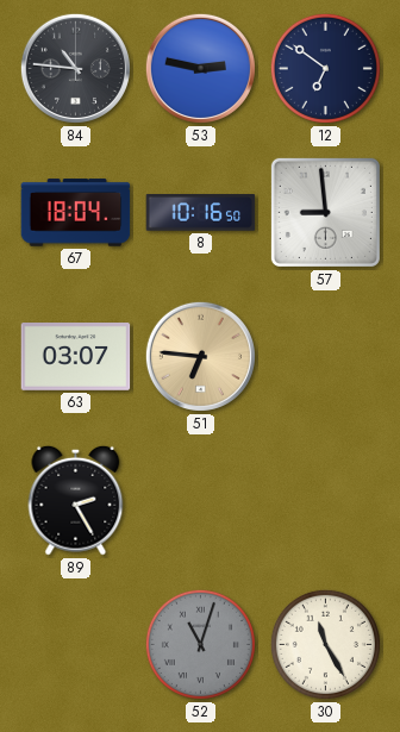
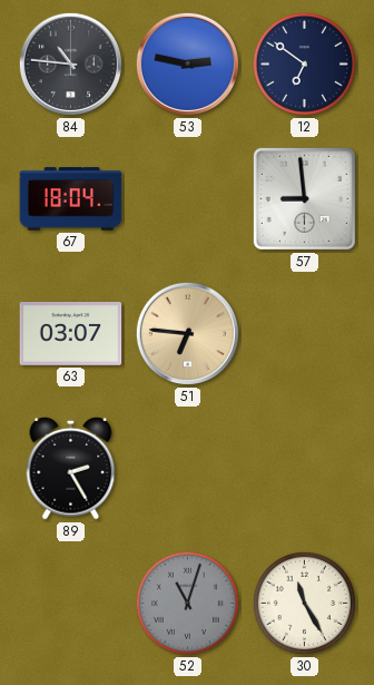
8: 10:16 -> none
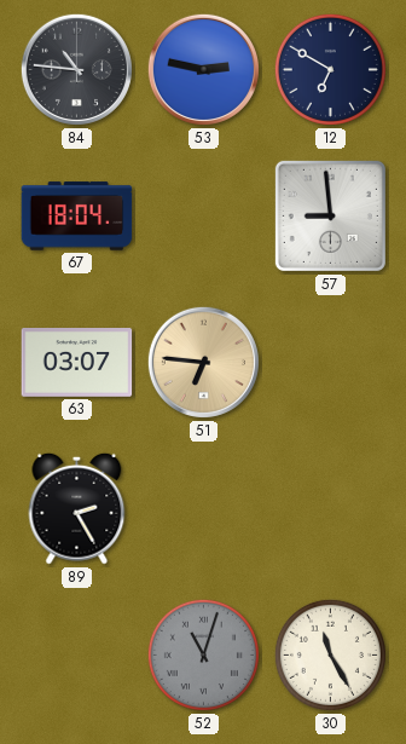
12: 6:51 -> 6:50
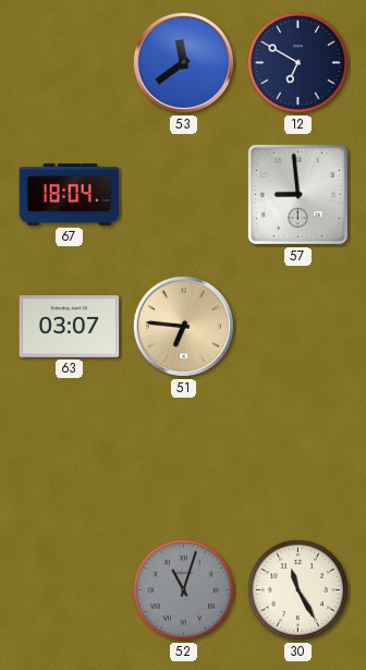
84: 10:46 -> none
53: 2:47 -> 11:39
89: 2:25 -> none
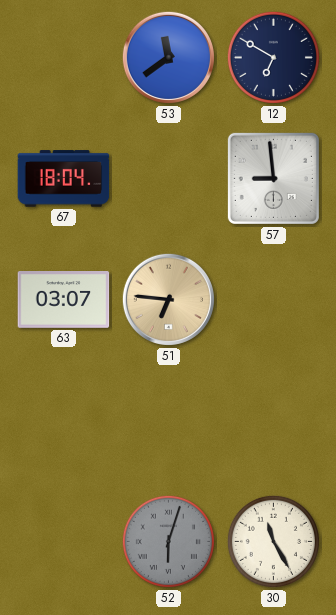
52: 11:03 -> 6:03
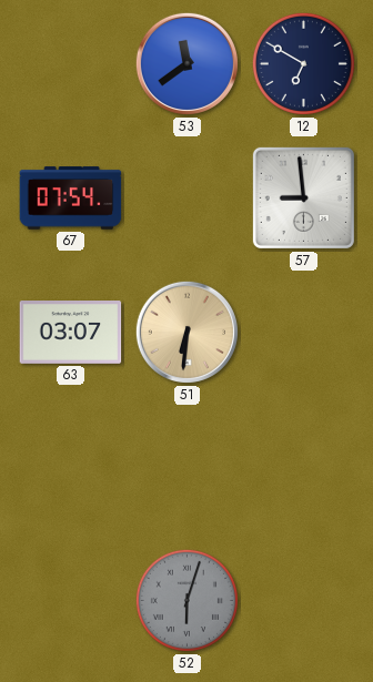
67: 18:04 -> 07:54
51: 6:46 -> 6:31
30: 11:25 -> none
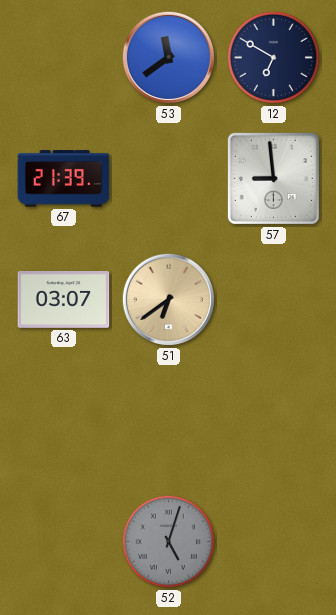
67: 07:54 -> 21:39
51: 6:31 -> 6:39
52: 6:03 -> 5:03
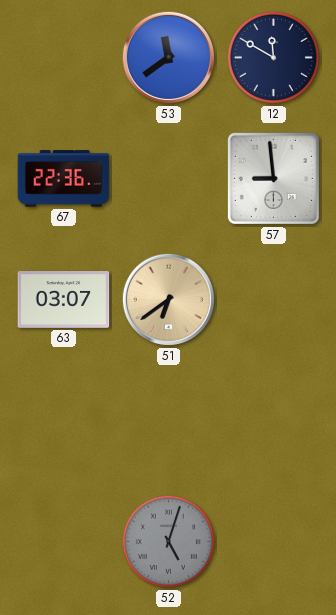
12: 6:50 -> 11:50
67: 21:39 -> 22:36
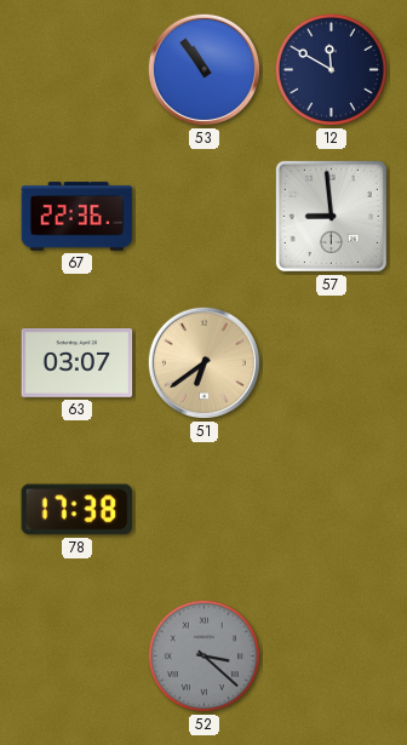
53: 11:39 -> 10:54
78: none -> 17:38
52: 5:03 -> 3:22
